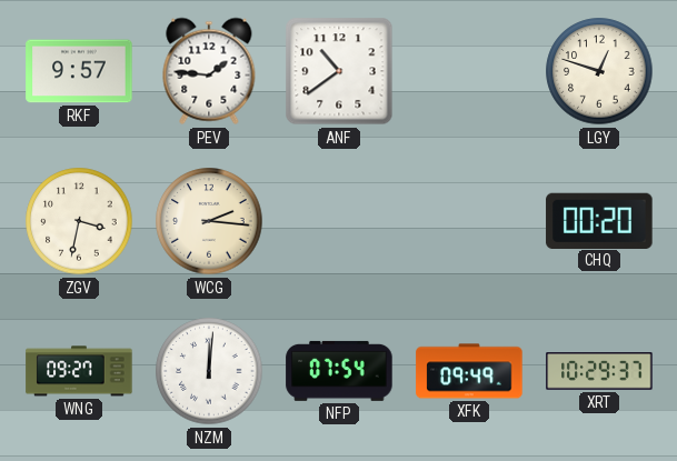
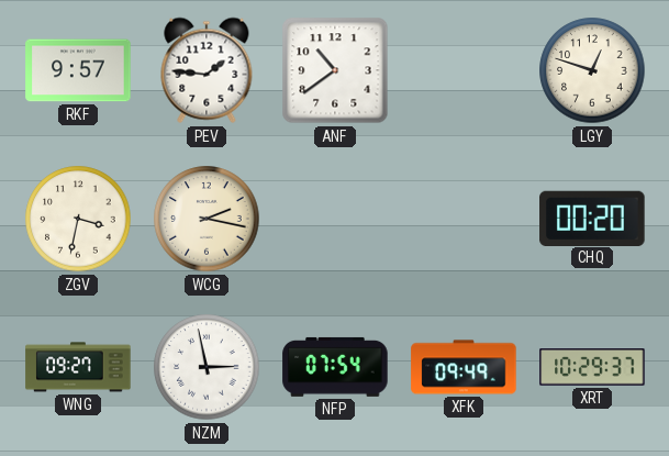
WCG: 2:16 -> 2:17
NZM: 12:01 -> 2:58
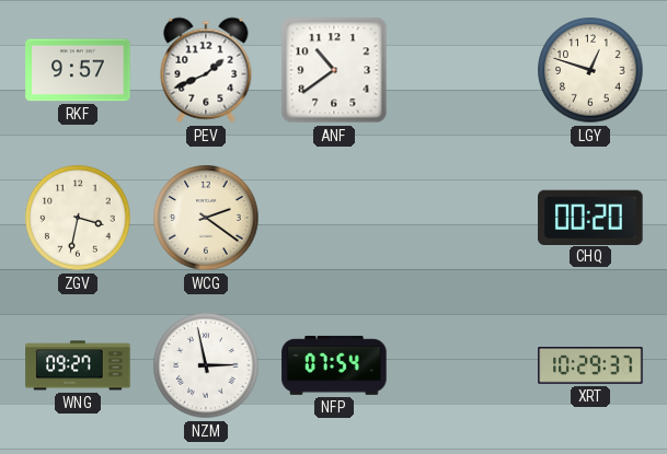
PEV: 1:46 -> 1:41
WCG: 2:17 -> 2:21
XFK: 09:49 -> none
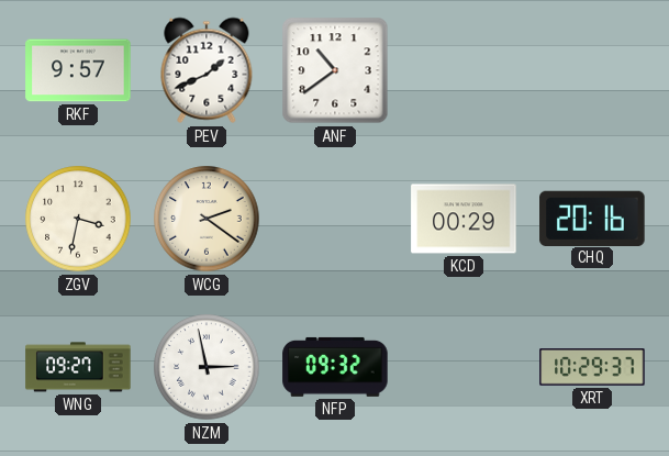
LGY: 12:48 -> none
KCD: none -> 00:29
CHQ: 00:20 -> 20:16
NFP: 07:54 -> 09:32
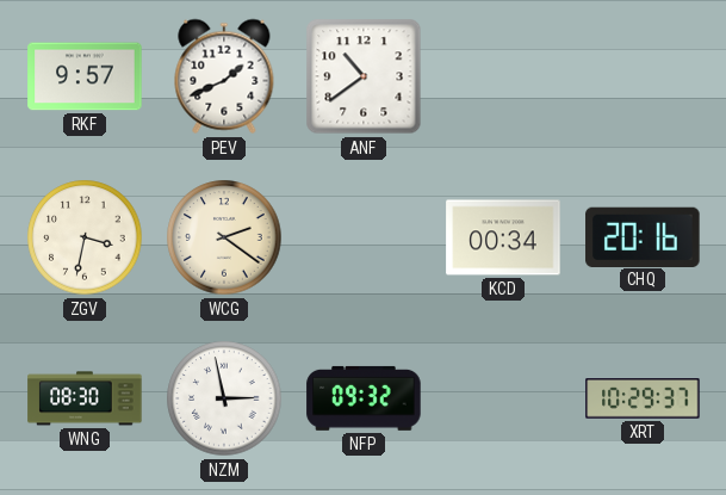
KCD: 00:29 -> 00:34
WNG: 09:27 -> 08:30
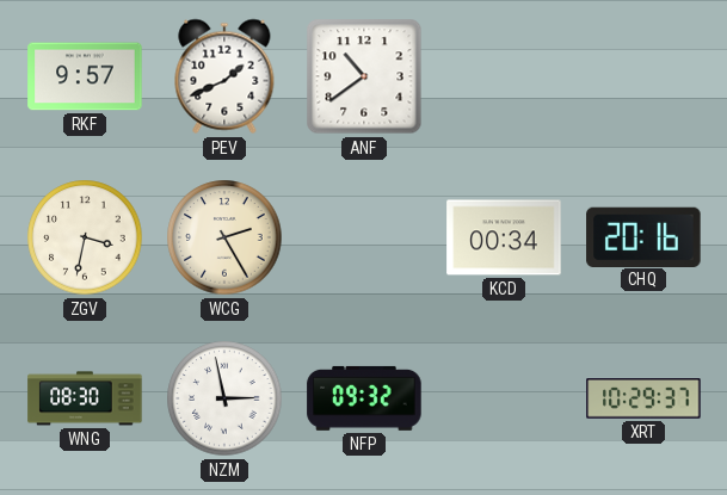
WCG: 2:21 -> 2:25
